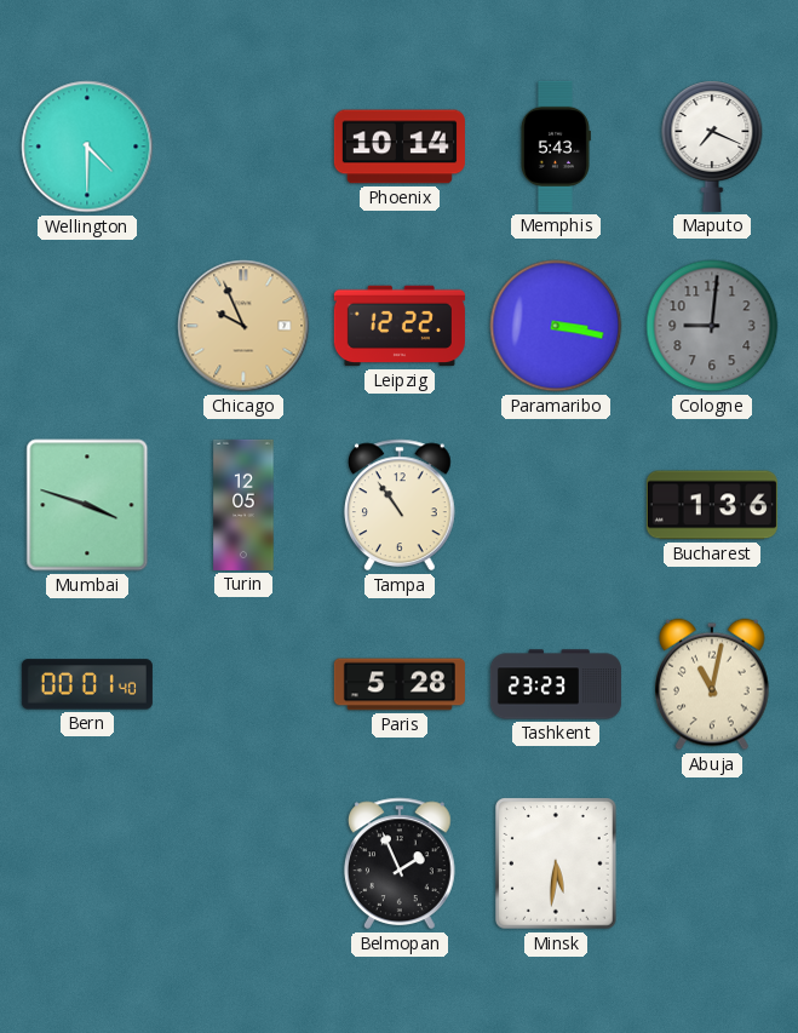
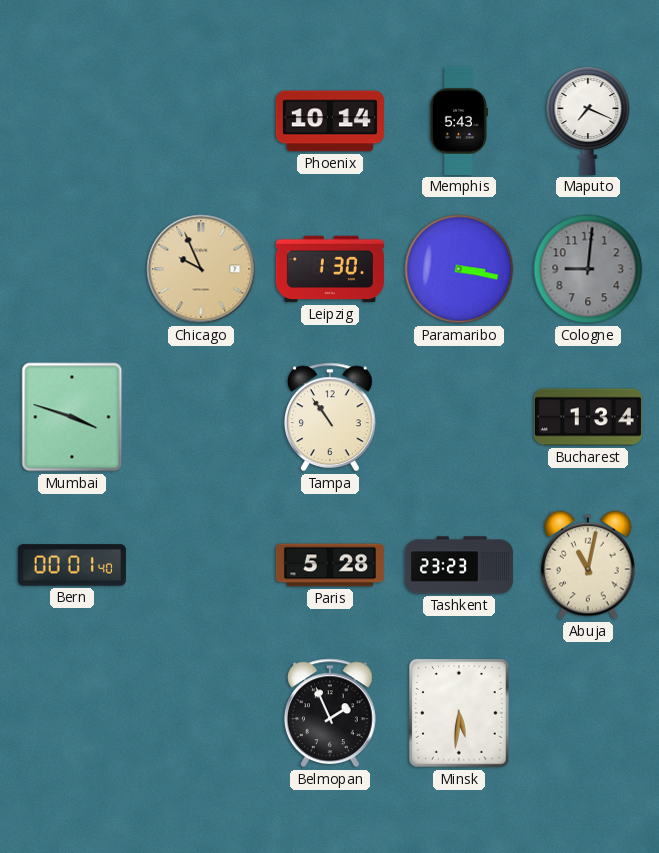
Wellington: 4:30 -> none
Leipzig: 12:22 -> 1:30
Turin: 12:05 -> none
Bucharest: 1:36 -> 1:34
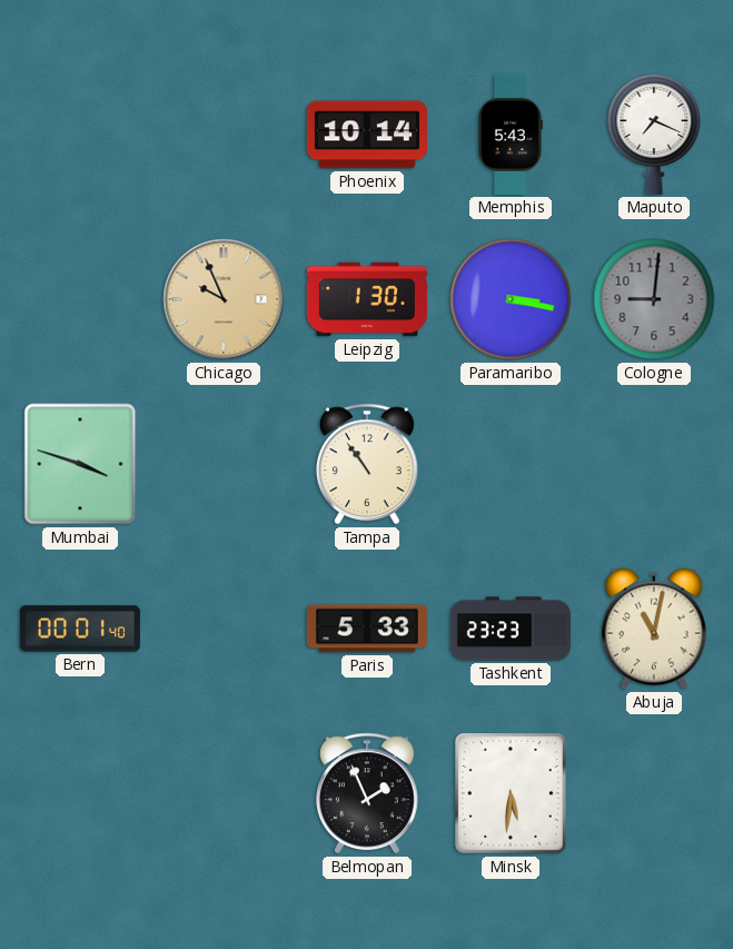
Bucharest: 1:34 -> none
Paris: 5:28 -> 5:33
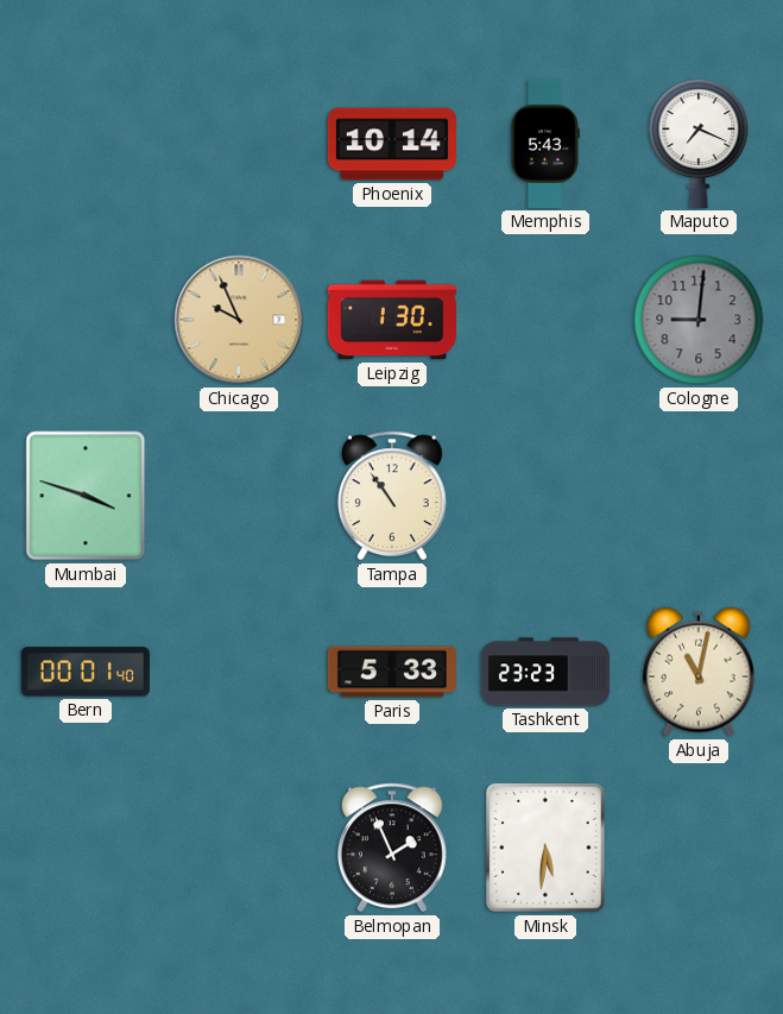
Paramaribo: 3:17 -> none
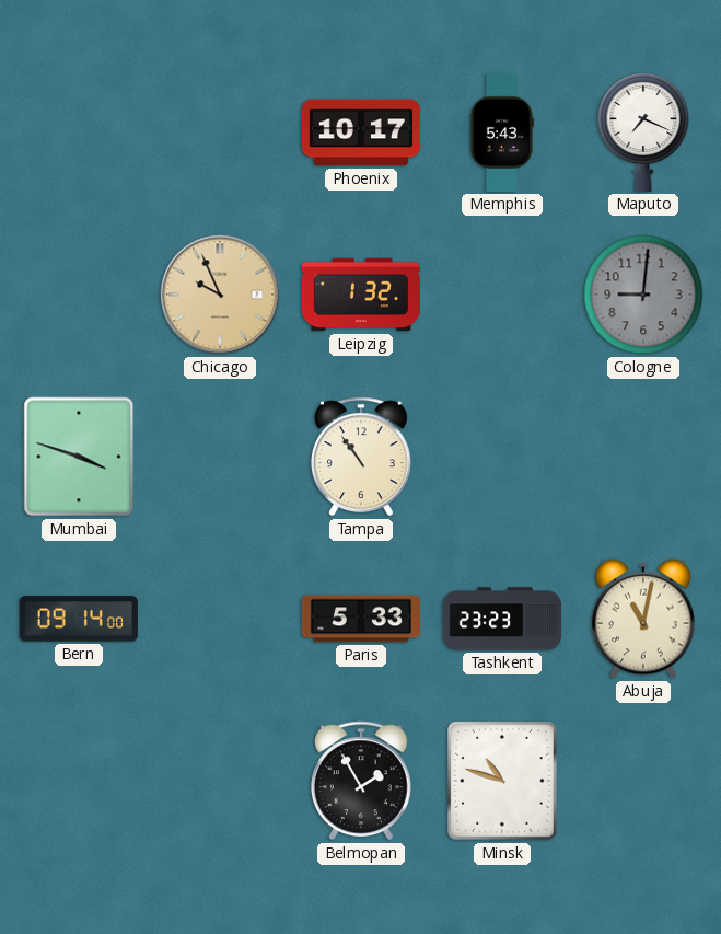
Phoenix: 10:14 -> 10:17
Leipzig: 1:30 -> 1:32
Bern: 00:01 -> 09:14
Belmopan: 1:56 -> 1:55
Minsk: 5:31 -> 10:48
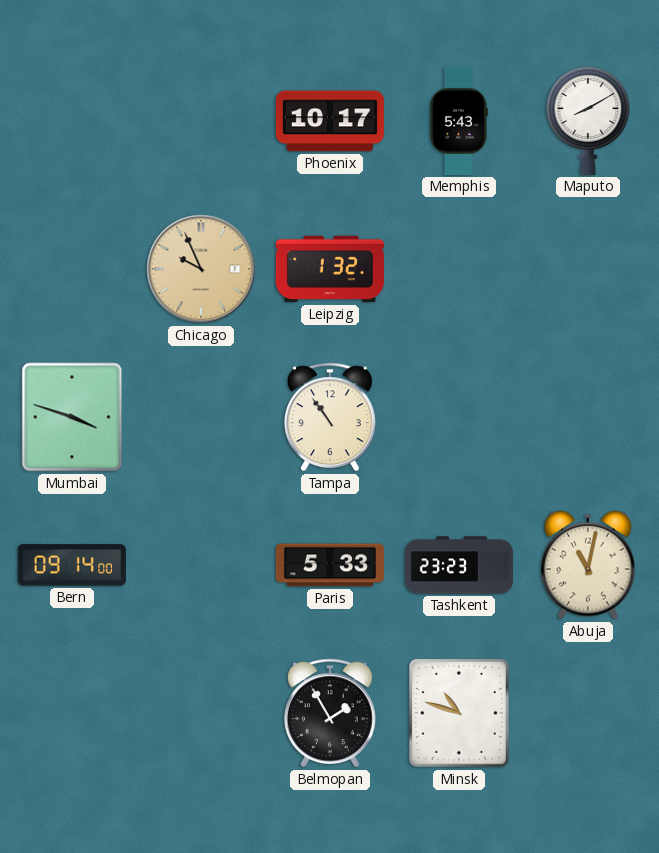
Maputo: 7:19 -> 8:10
Cologne: 9:01 -> none
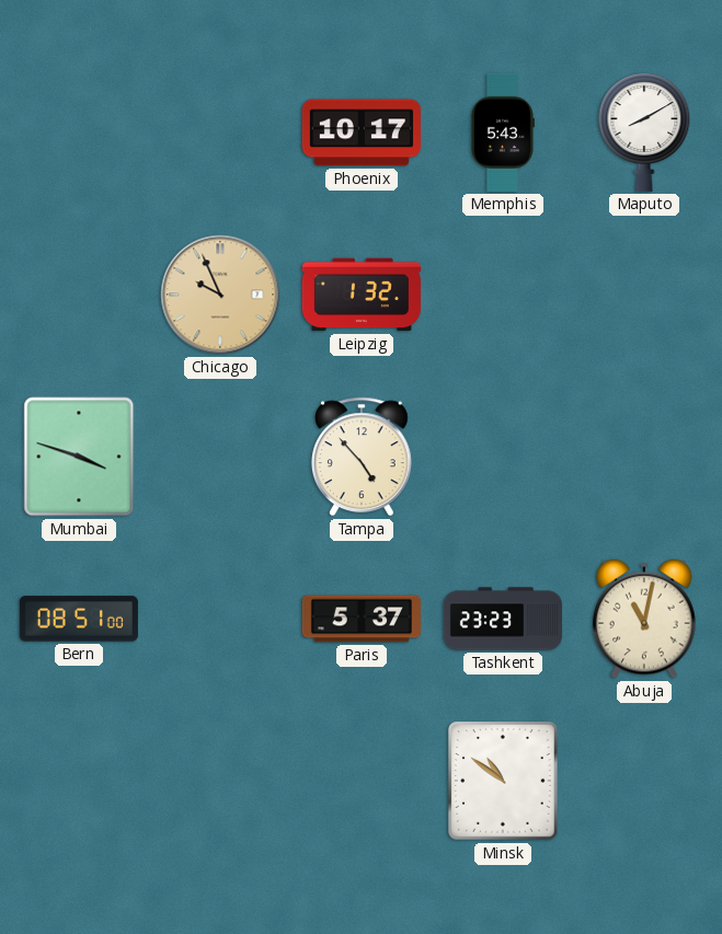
Tampa: 10:54 -> 4:53
Bern: 09:14 -> 08:51
Paris: 5:33 -> 5:37
Belmopan: 1:55 -> none
Minsk: 10:48 -> 10:51
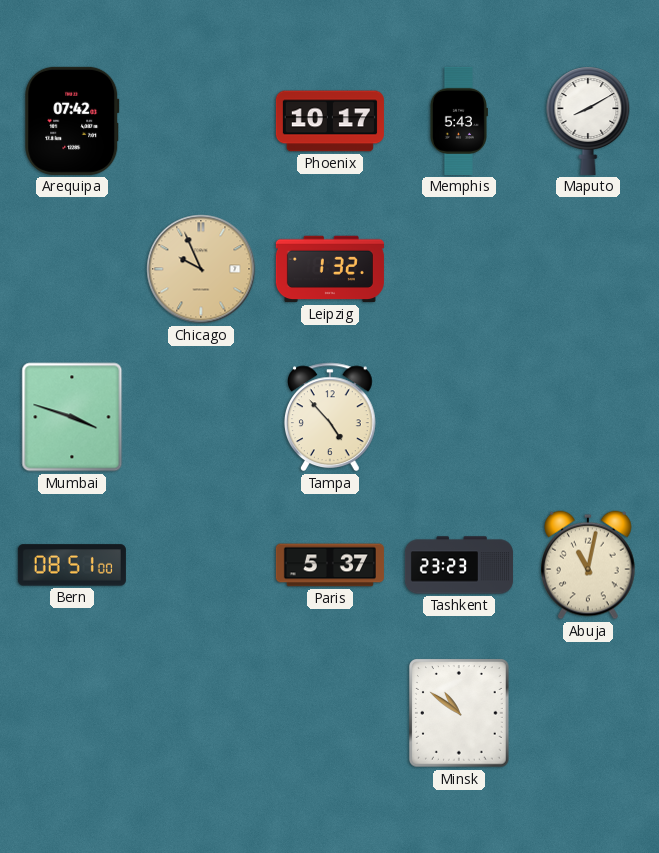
Arequipa: none -> 07:42
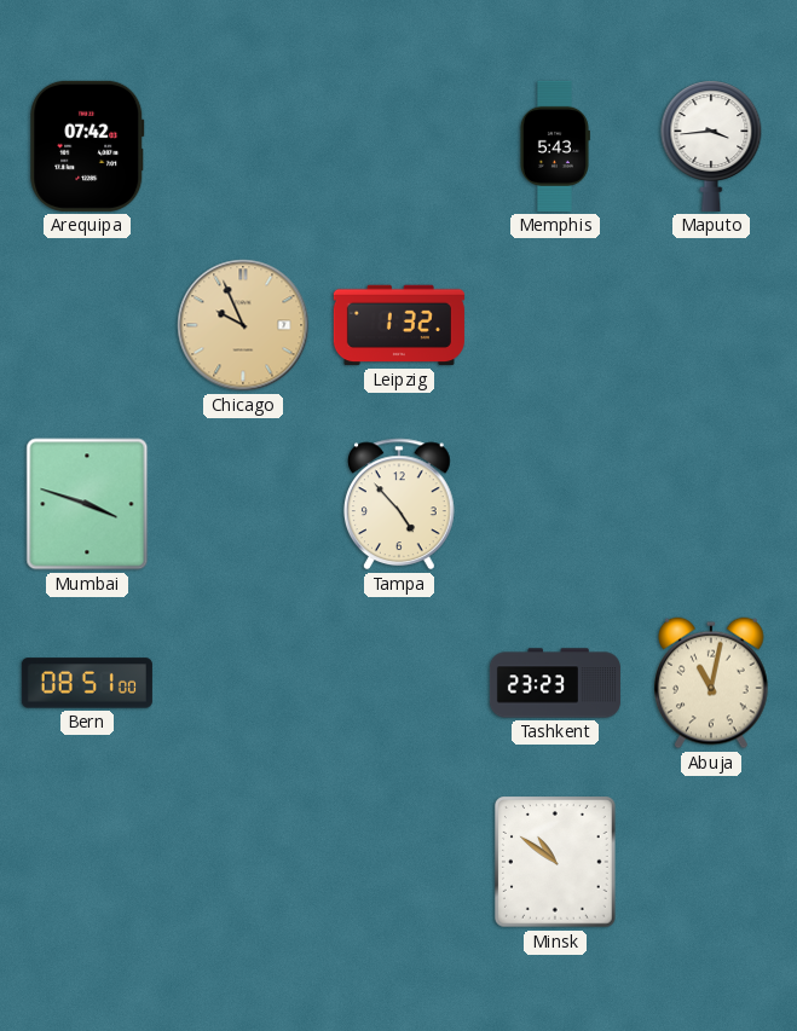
Phoenix: 10:17 -> none
Maputo: 8:10 -> 3:44
Paris: 5:37 -> none
